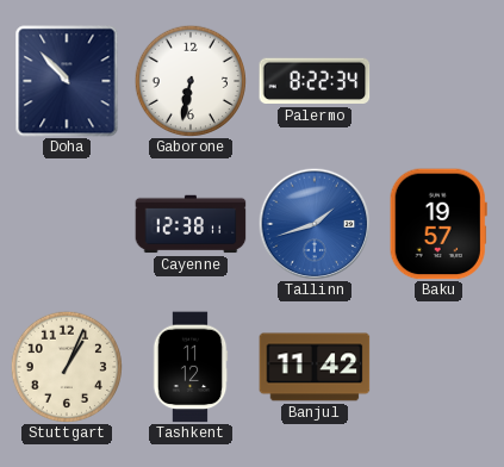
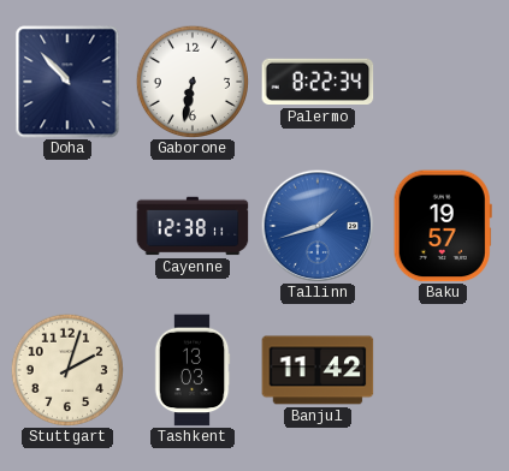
Stuttgart: 1:04 -> 2:03
Tashkent: 11:12 -> 13:03
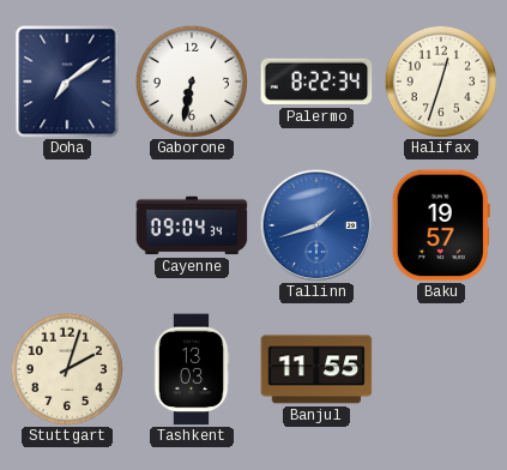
Doha: 10:53 -> 7:09
Halifax: none -> 12:33
Cayenne: 12:38 -> 09:04
Banjul: 11:42 -> 11:55
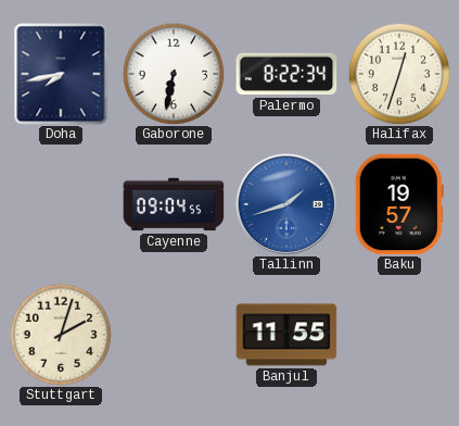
Doha: 7:09 -> 7:43
Cayenne: 09:04:34 -> 09:04:55
Tashkent: 13:03 -> none
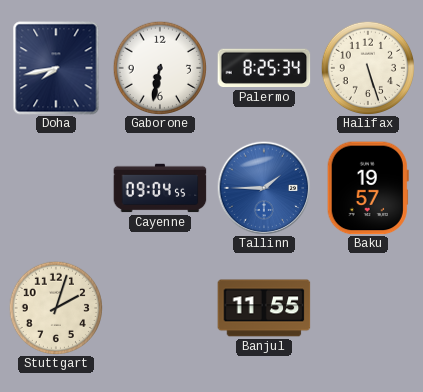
Palermo: 8:22 -> 8:25
Halifax: 12:33 -> 5:27
Tallinn: 1:42 -> 1:45
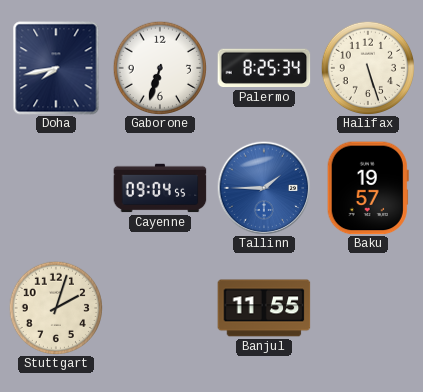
Gaborone: 6:32 -> 6:33
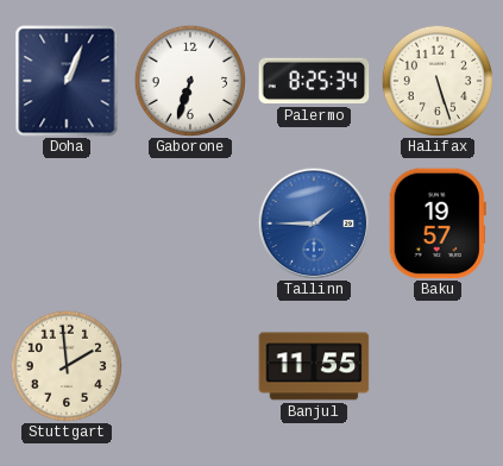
Doha: 7:43 -> 1:04
Cayenne: 09:04 -> none
Stuttgart: 2:03 -> 1:59
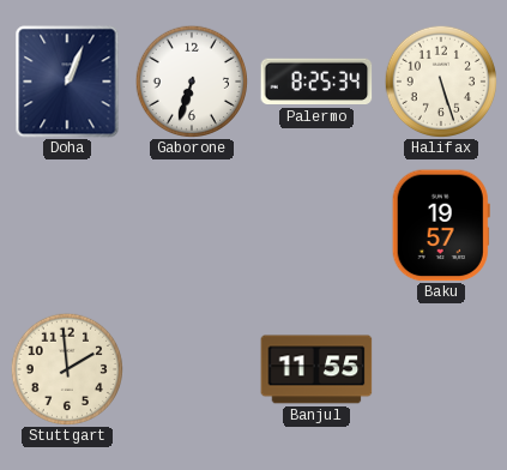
Tallinn: 1:45 -> none
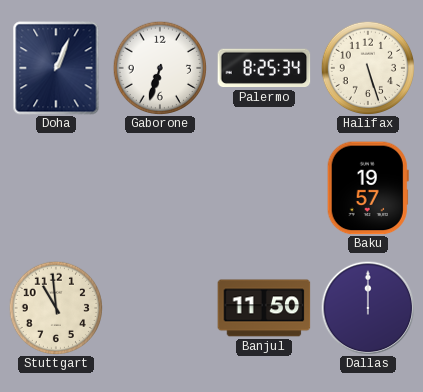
Stuttgart: 1:59 -> 10:59
Banjul: 11:55 -> 11:50
Dallas: none -> 12:00
